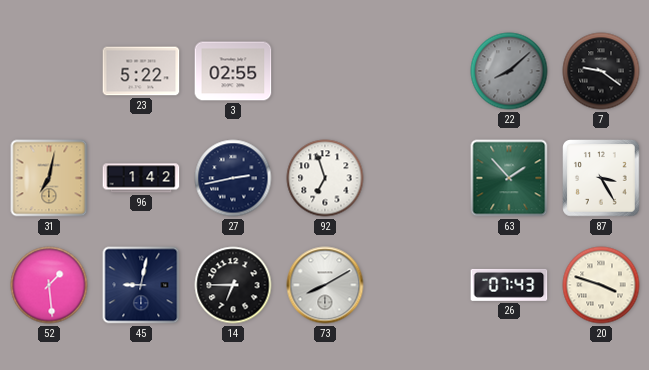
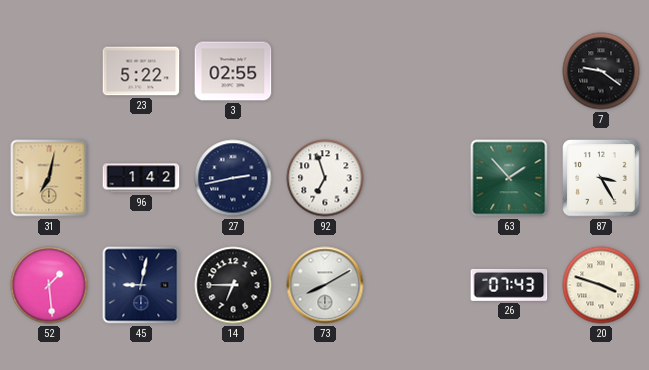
22: 8:08 -> none
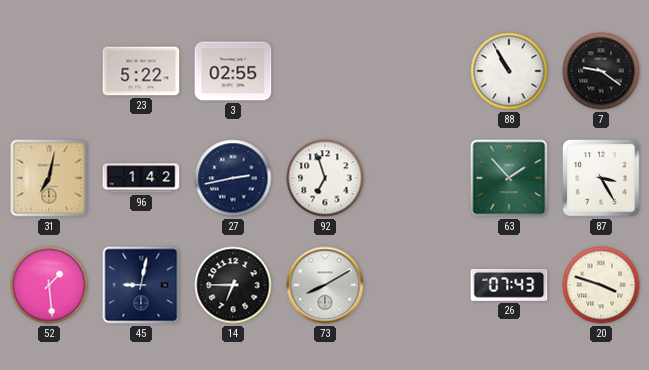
88: none -> 10:55
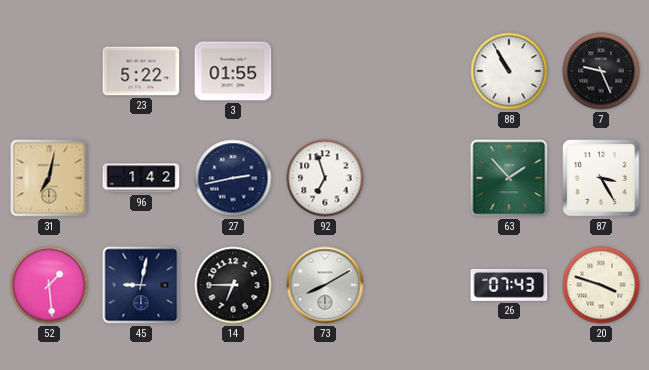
3: 02:55 -> 01:55
7: 9:21 -> 9:26
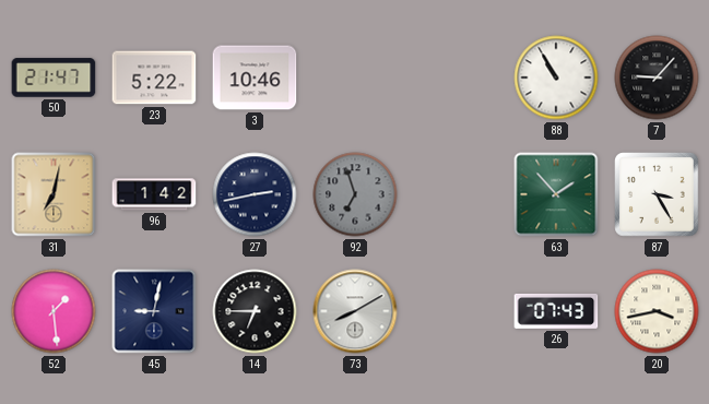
50: none -> 21:47
3: 01:55 -> 10:46
7: 9:26 -> 9:07
92 dial: white -> grey
20: 3:48 -> 3:43
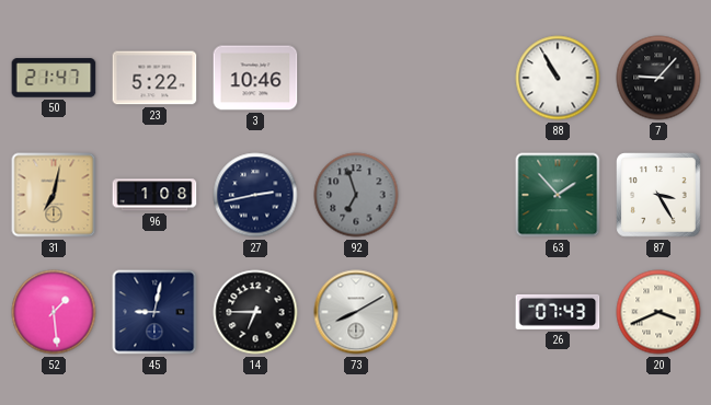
96: 1:42 -> 1:08
20: 3:43 -> 3:41
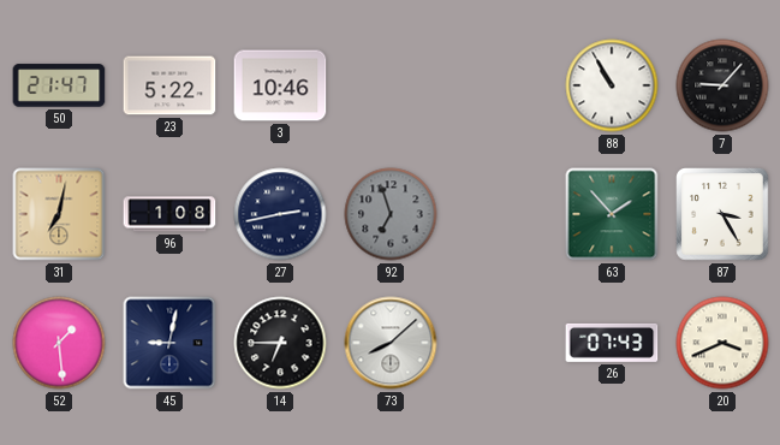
73: 8:10 -> 8:08
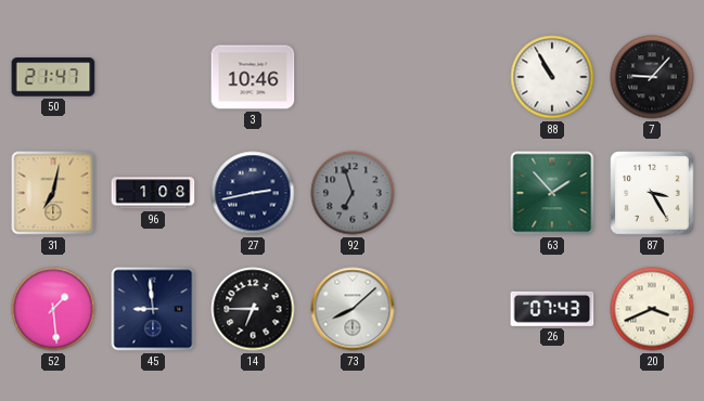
23: 5:22 -> none
45: 9:02 -> 8:59
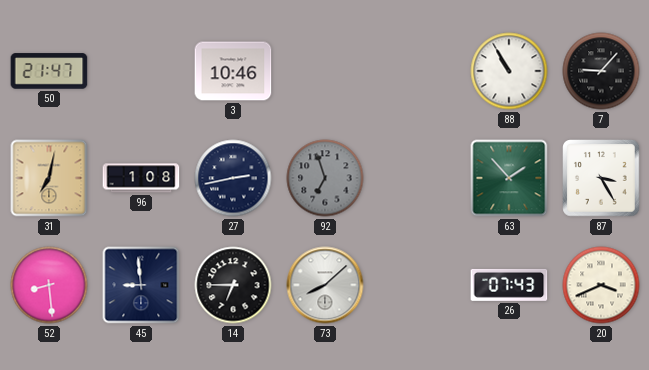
52: 1:29 -> 8:29
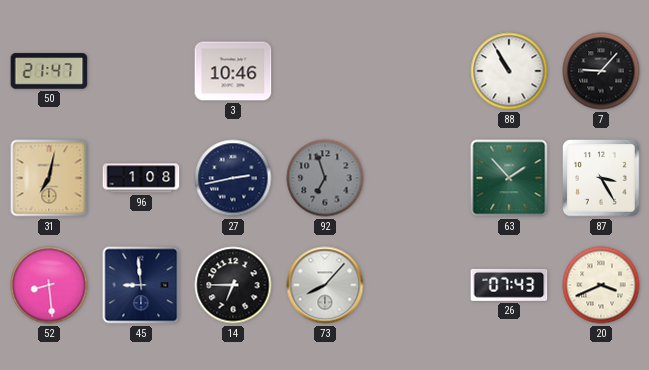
73: 8:08 -> 8:07
